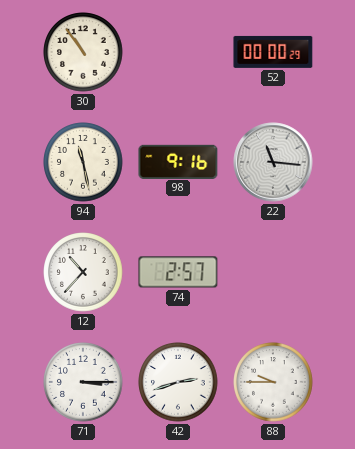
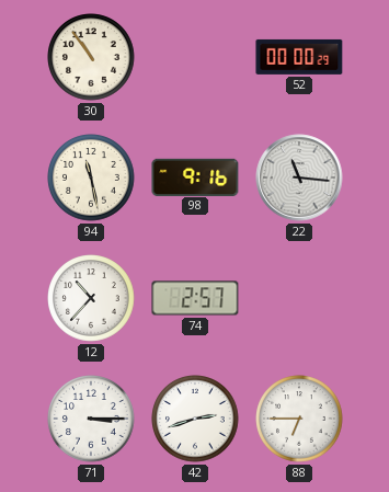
88: 9:45 -> 6:45
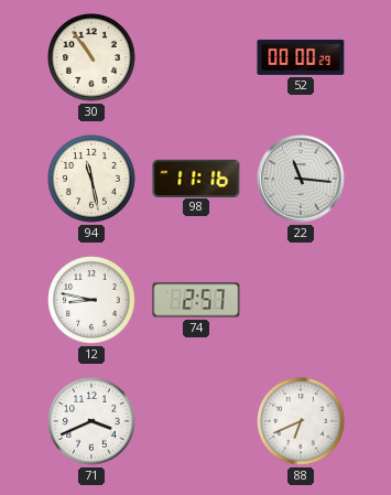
98: 9:16 -> 11:16
12: 10:37 -> 8:47
71: 3:15 -> 3:41
42: 2:42 -> none
88: 6:45 -> 6:41
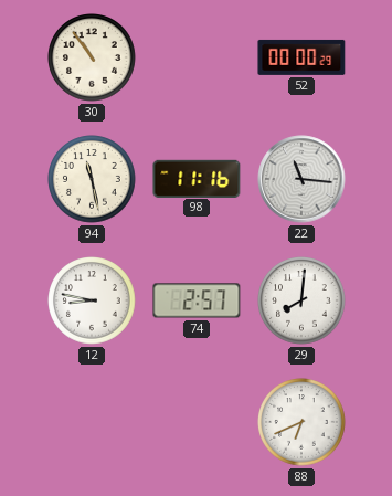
29: none -> 8:01
71: 3:41 -> none
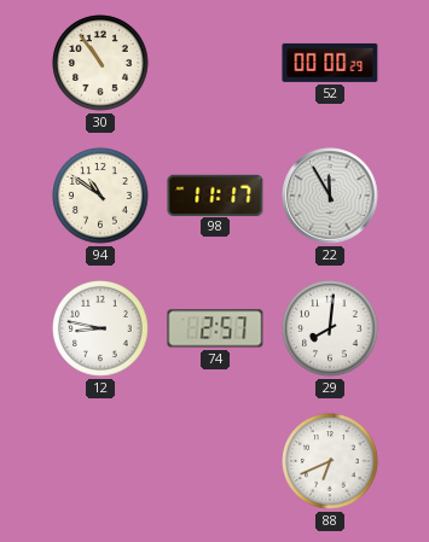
94: 11:28 -> 10:51
98: 11:16 -> 11:17
22: 11:16 -> 11:55
